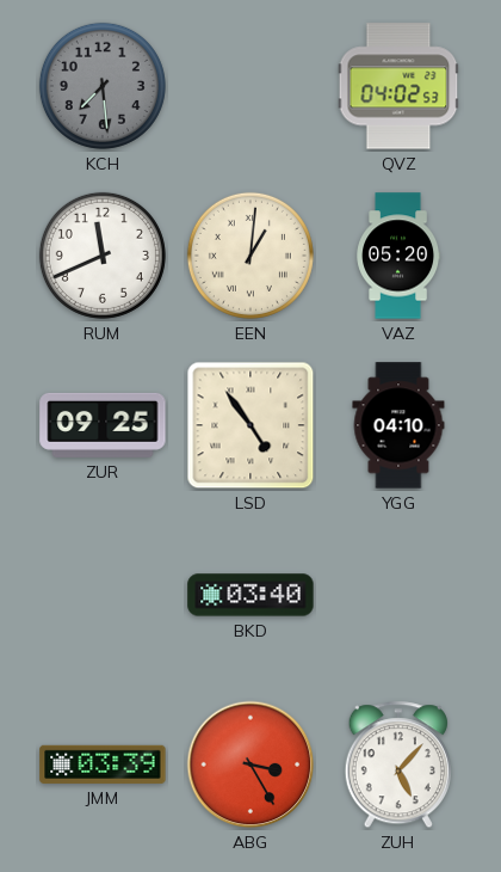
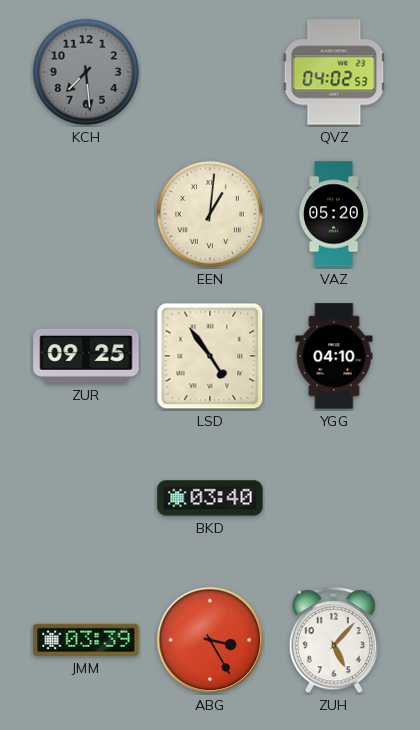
RUM: 11:41 -> none
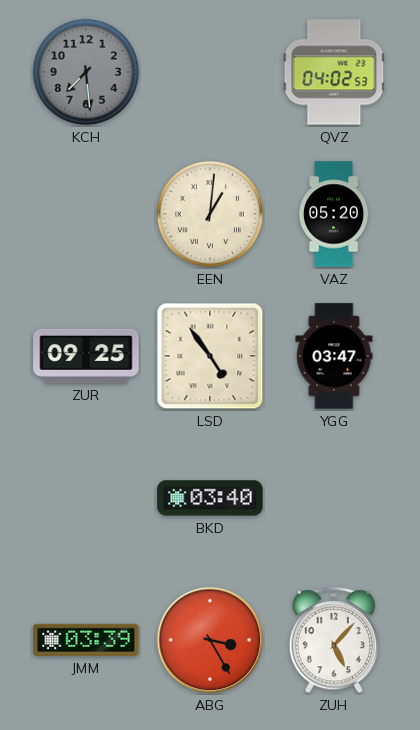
YGG: 04:10 -> 03:47
